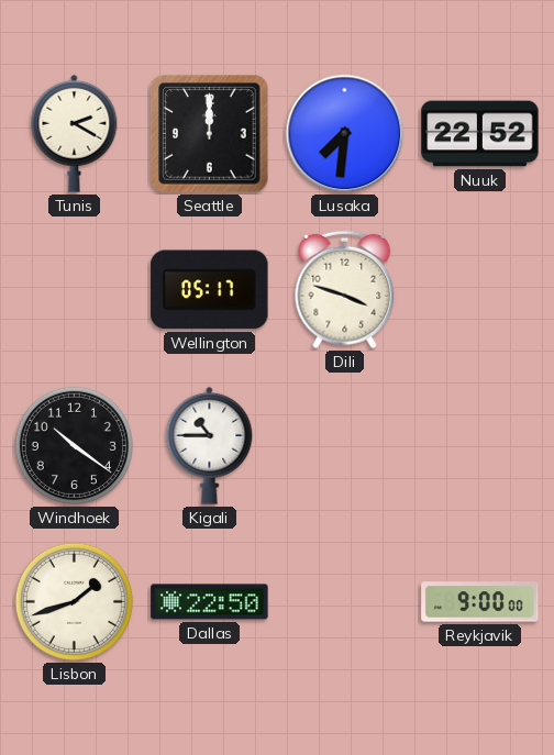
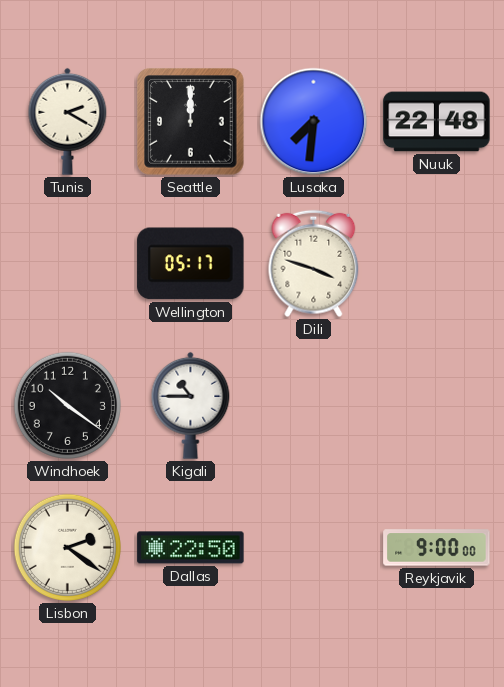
Nuuk: 22:52 -> 22:48
Lisbon: 1:42 -> 2:21
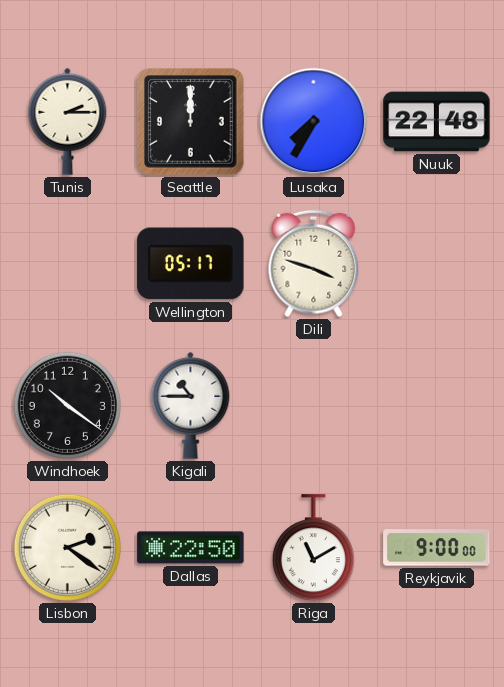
Tunis: 2:20 -> 2:15
Lusaka: 7:31 -> 7:35
Riga: none -> 11:10
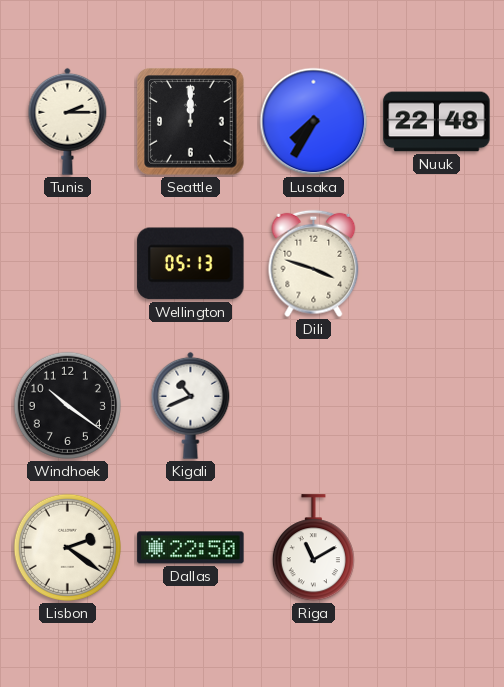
Wellington: 05:17 -> 05:13
Kigali: 10:45 -> 10:41
Reykjavik: 9:00 -> none
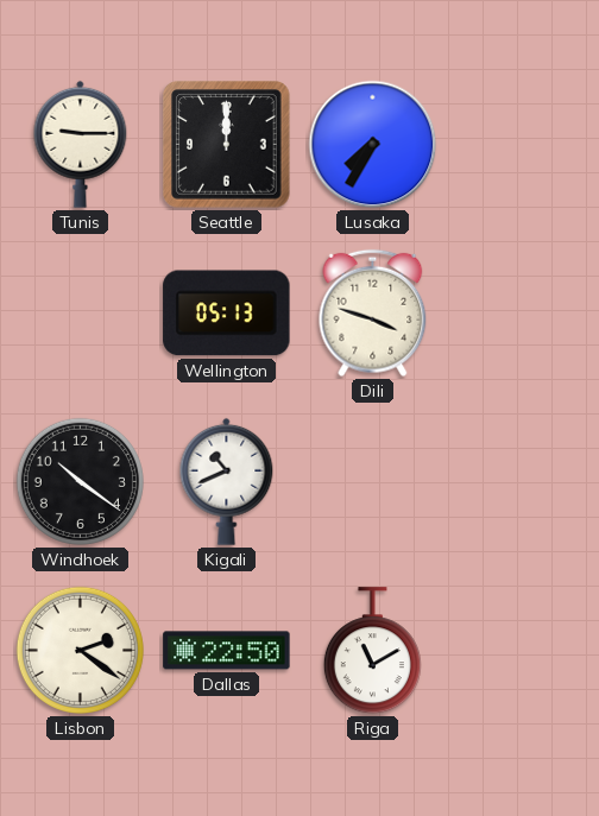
Tunis: 2:15 -> 9:15
Nuuk: 22:48 -> none
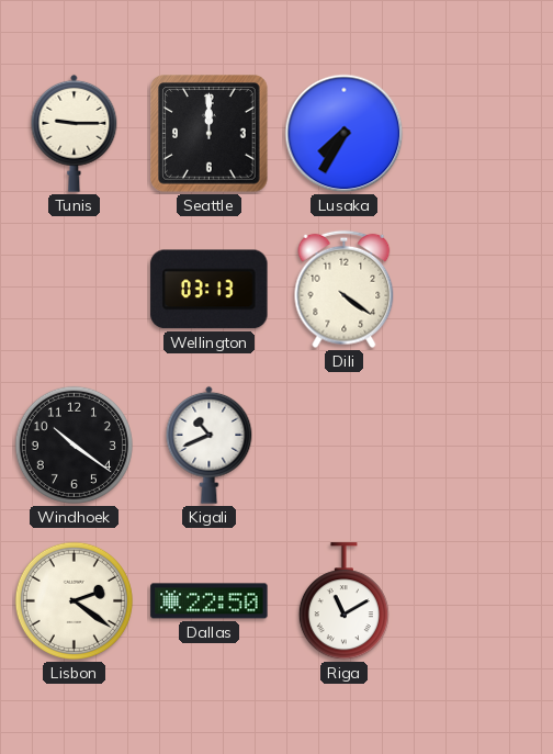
Wellington: 05:13 -> 03:13
Dili: 3:48 -> 4:21
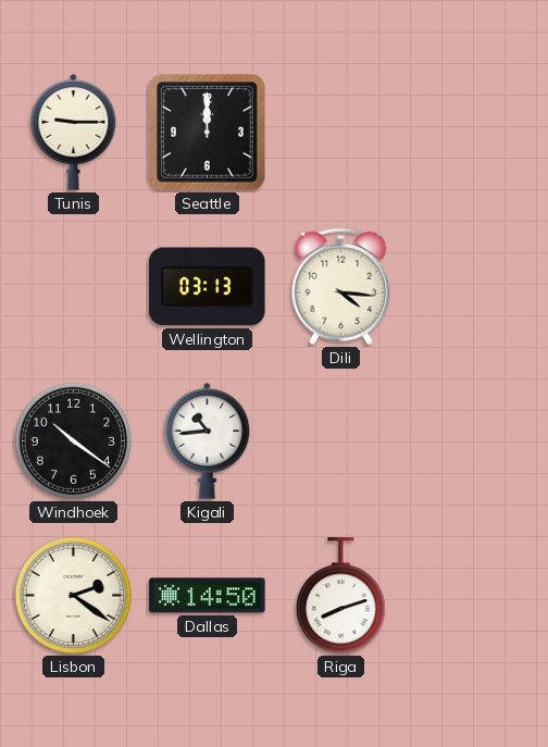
Lusaka: 7:35 -> none
Dili: 4:21 -> 4:16
Kigali: 10:41 -> 10:44
Dallas: 22:50 -> 14:50
Riga: 11:10 -> 8:12
